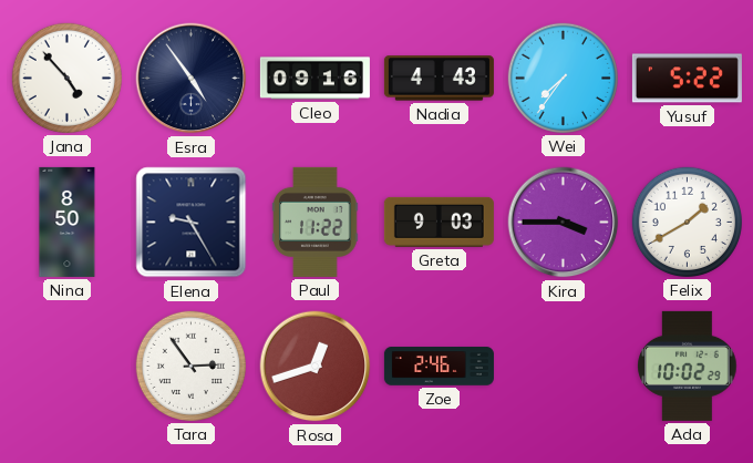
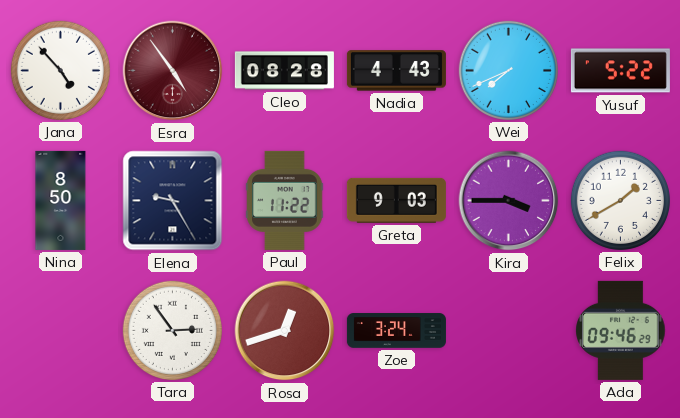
Esra dial: navy -> burgundy
Cleo: 09:16 -> 08:28
Wei: 7:36 -> 7:41
Zoe: 2:46 -> 3:24
Ada: 10:02 -> 09:46
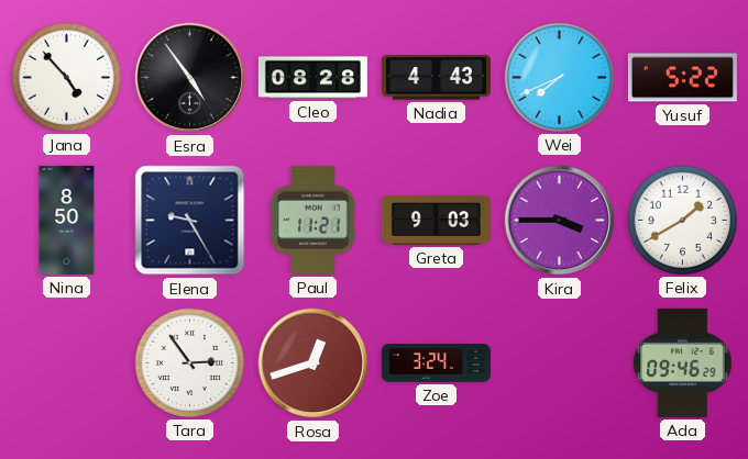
Esra dial: burgundy -> black
Paul: 11:22 -> 11:21
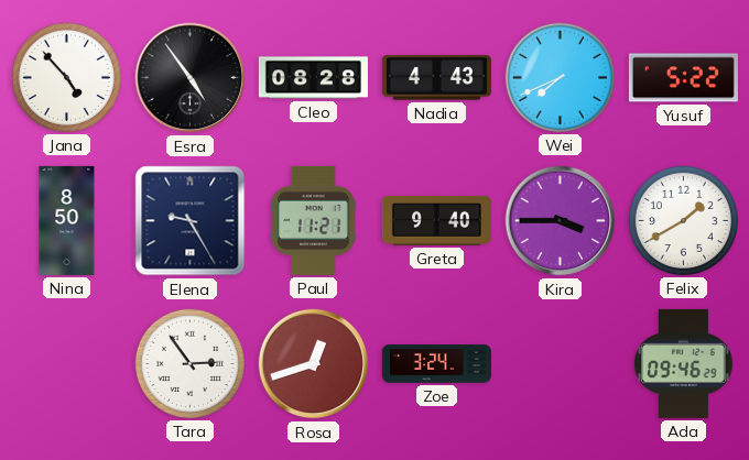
Greta: 9:03 -> 9:40
